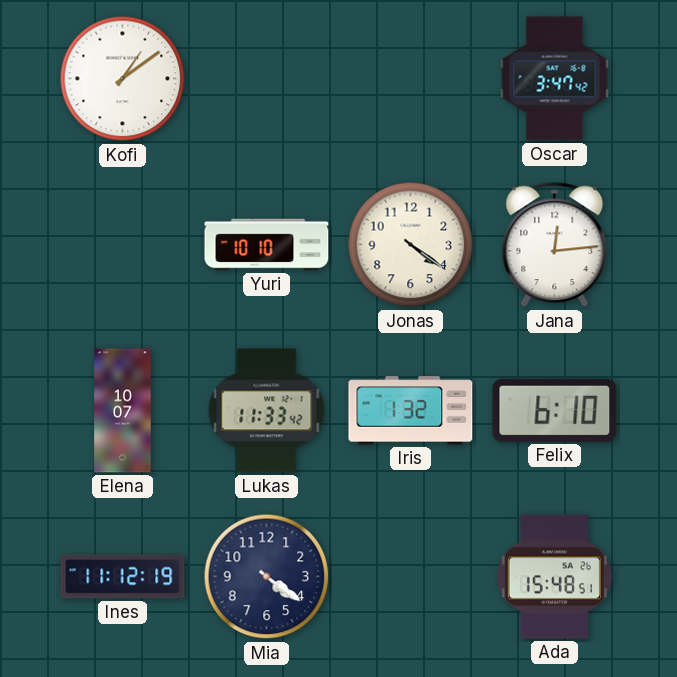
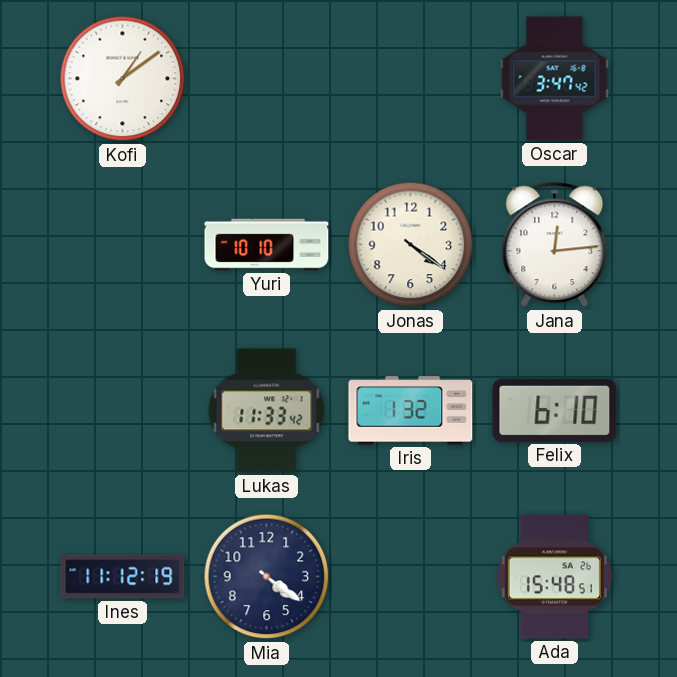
Elena: 10:07 -> none
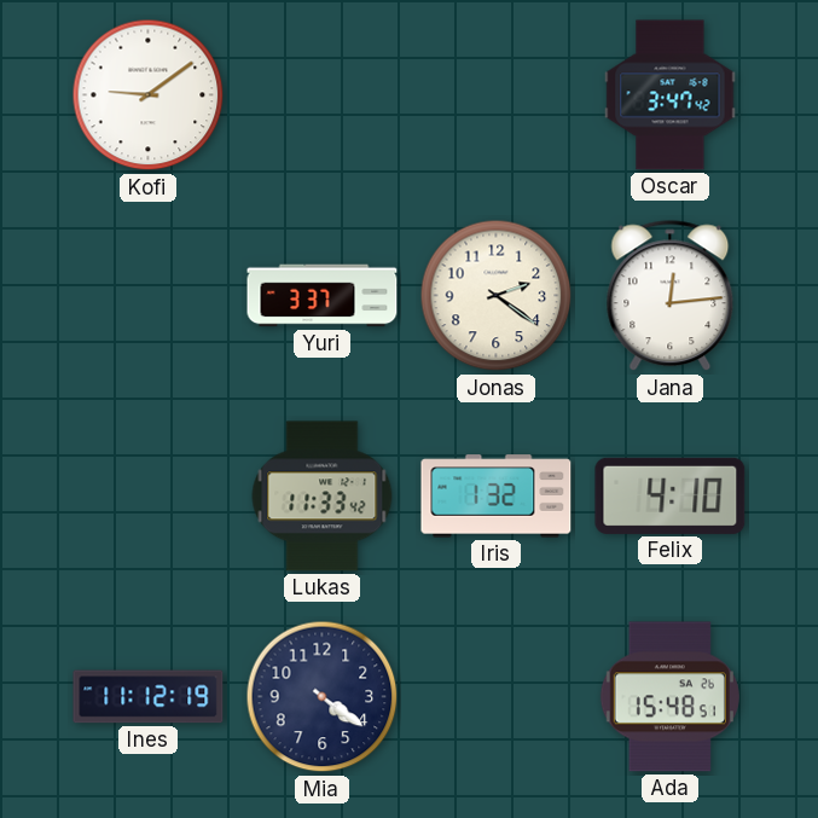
Kofi: 1:09 -> 9:09
Yuri: 10:10 -> 3:37
Jonas: 4:21 -> 2:21
Felix: 6:10 -> 4:10
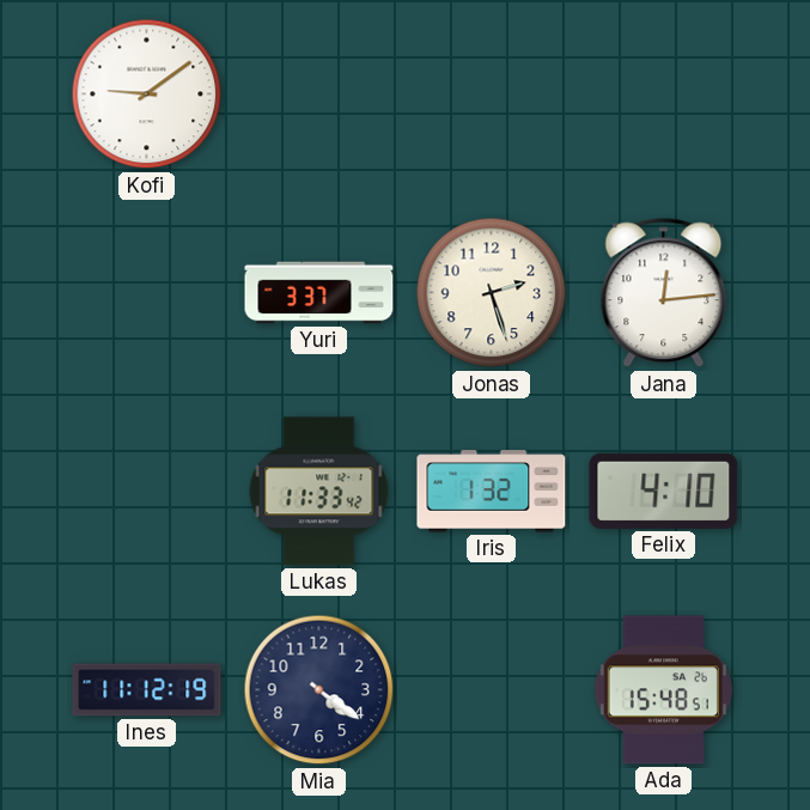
Oscar: 3:47 -> none
Jonas: 2:21 -> 2:27
